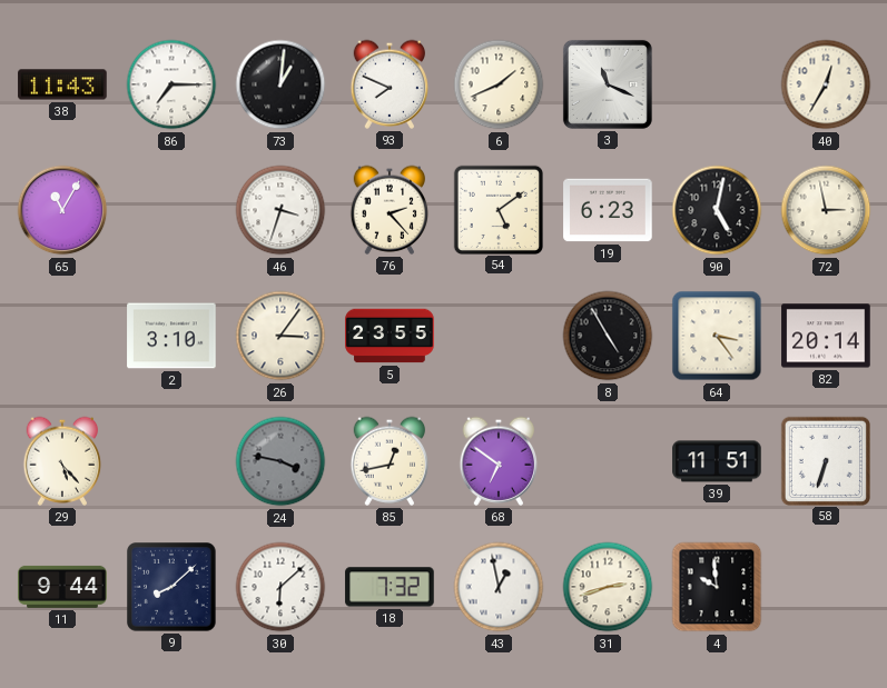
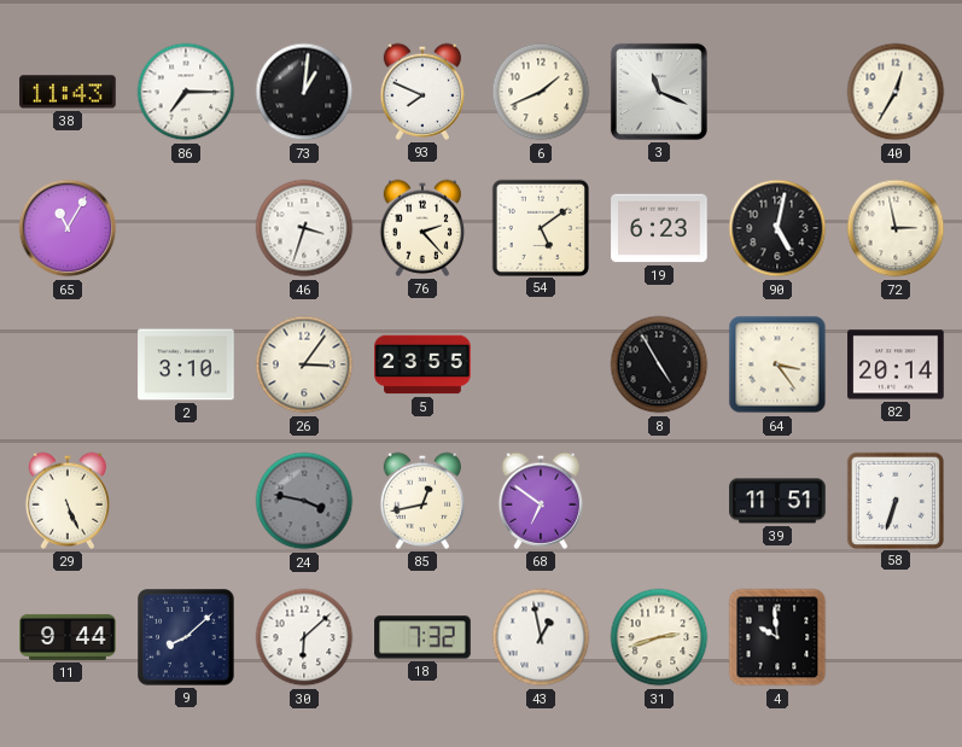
29: 5:23 -> 5:26
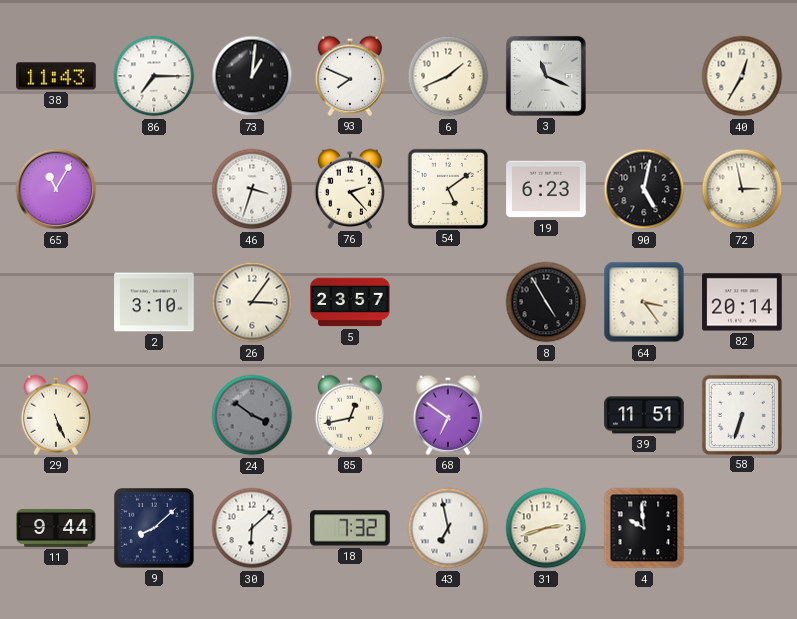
5: 23:55 -> 23:57
24: 3:47 -> 3:51
43: 12:58 -> 6:58
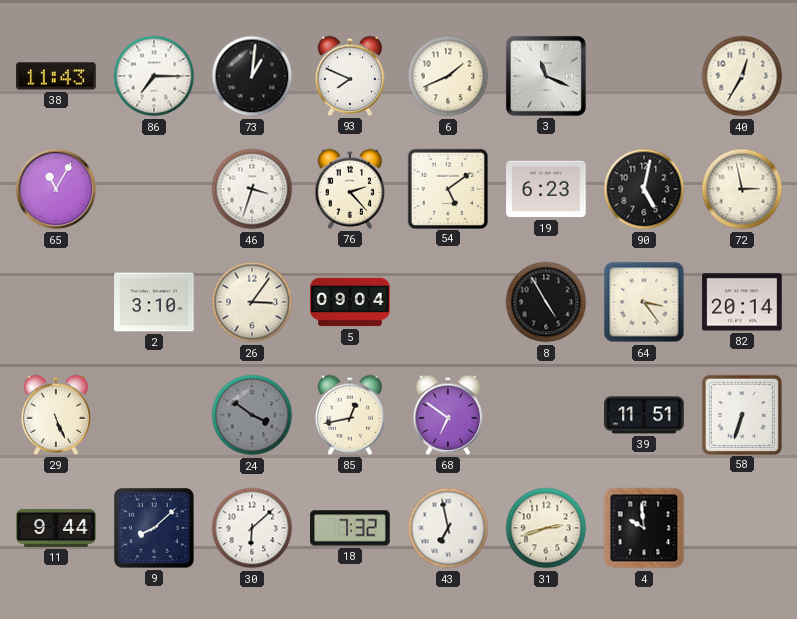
5: 23:57 -> 09:04
